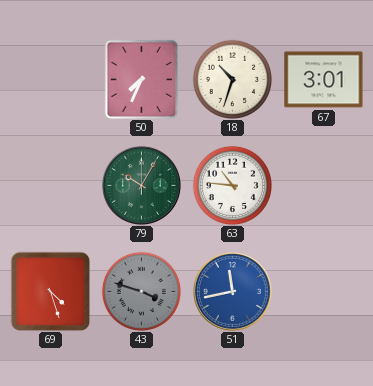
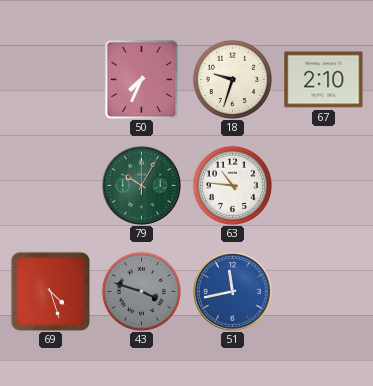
18: 10:33 -> 9:33
67: 3:01 -> 2:10
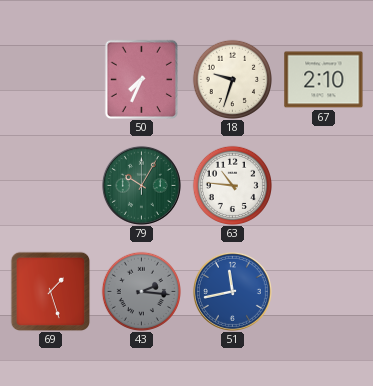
69: 4:27 -> 1:27
43: 3:48 -> 2:16
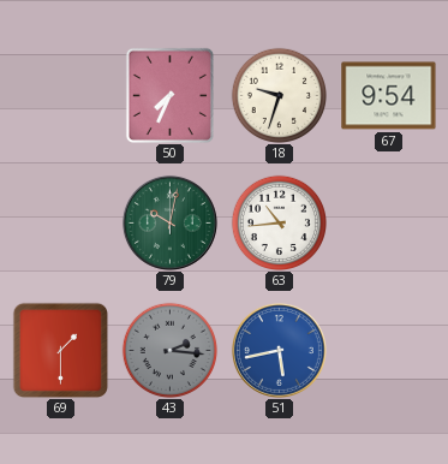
67: 2:10 -> 9:54
79: 10:05 -> 10:02
63: 10:46 -> 10:44
69: 1:27 -> 1:30
51: 11:43 -> 5:43
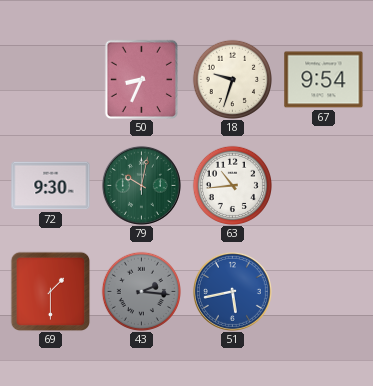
50: 7:34 -> 8:34
72: none -> 9:30
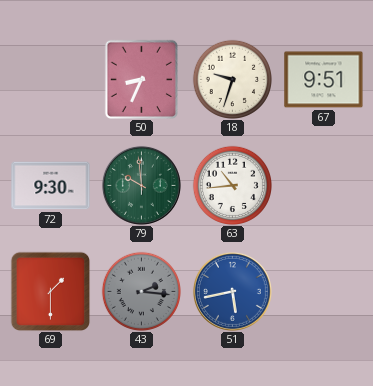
67: 9:54 -> 9:51
79: 10:02 -> 9:59
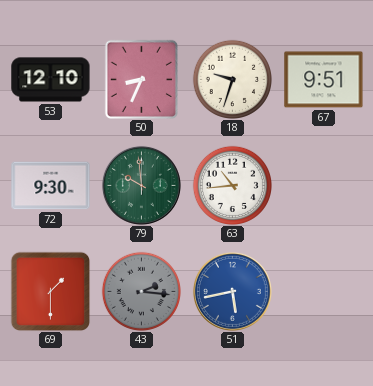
53: none -> 12:10
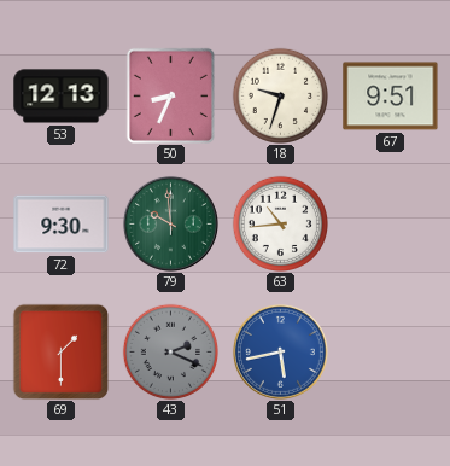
53: 12:10 -> 12:13
43: 2:16 -> 2:19
